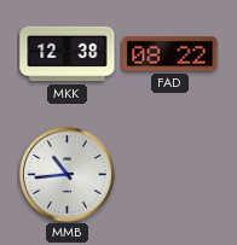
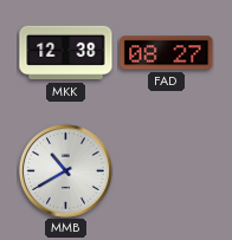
FAD: 08:22 -> 08:27
MMB: 10:44 -> 10:40
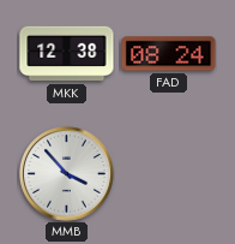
FAD: 08:27 -> 08:24
MMB: 10:40 -> 3:53
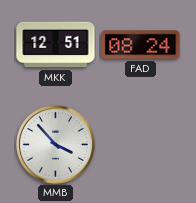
MKK: 12:38 -> 12:51
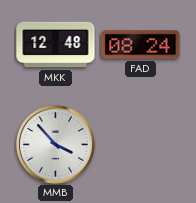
MKK: 12:51 -> 12:48
